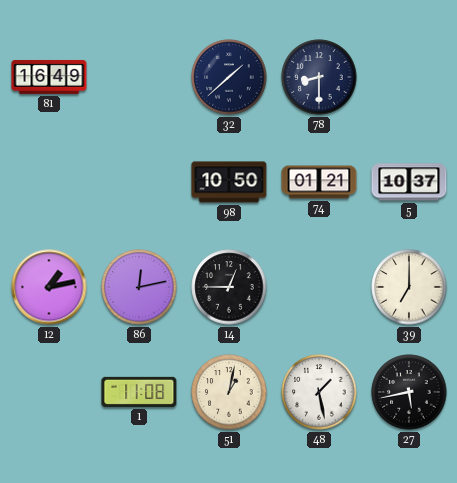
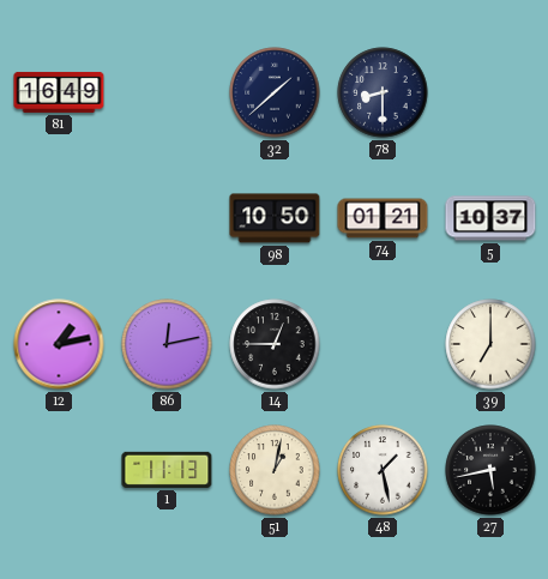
1: 11:08 -> 11:13
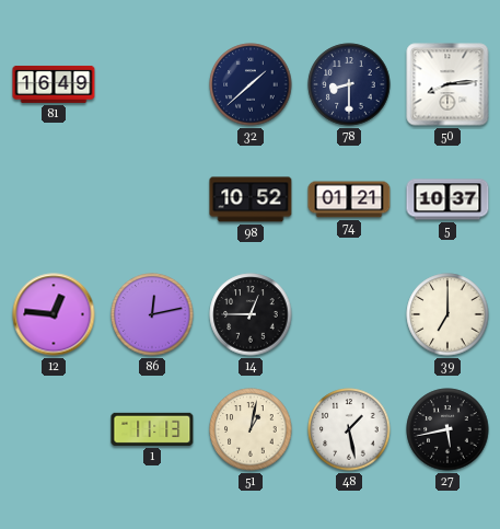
50: none -> 8:14
98: 10:50 -> 10:52
12: 1:13 -> 12:46
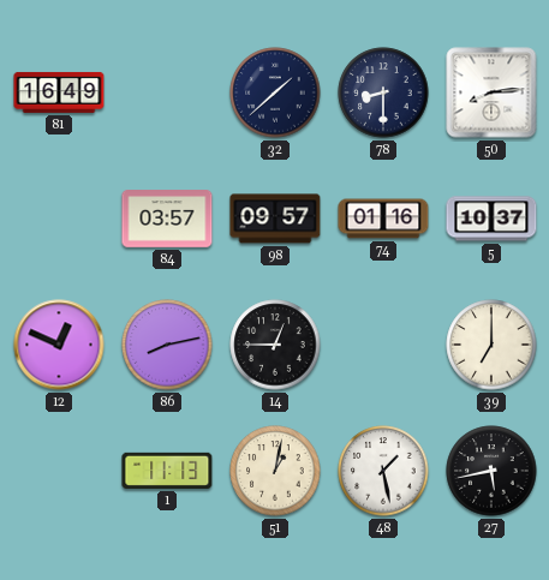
84: none -> 03:57
98: 10:52 -> 09:57
74: 01:21 -> 01:16
12: 12:46 -> 12:49
86: 12:13 -> 8:13
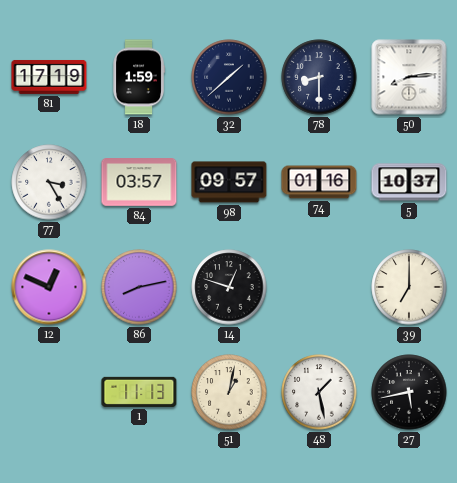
81: 16:49 -> 17:19
18: none -> 1:59
77: none -> 3:25
14: 12:45 -> 12:48
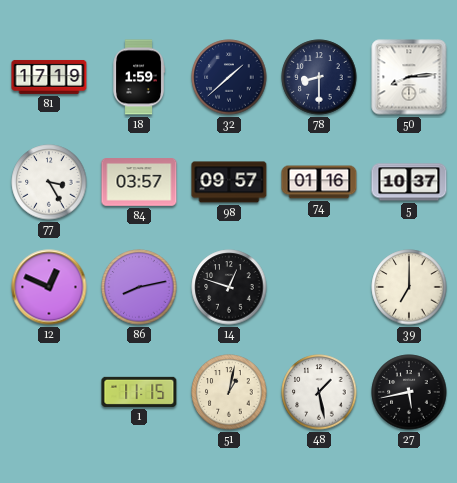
1: 11:13 -> 11:15
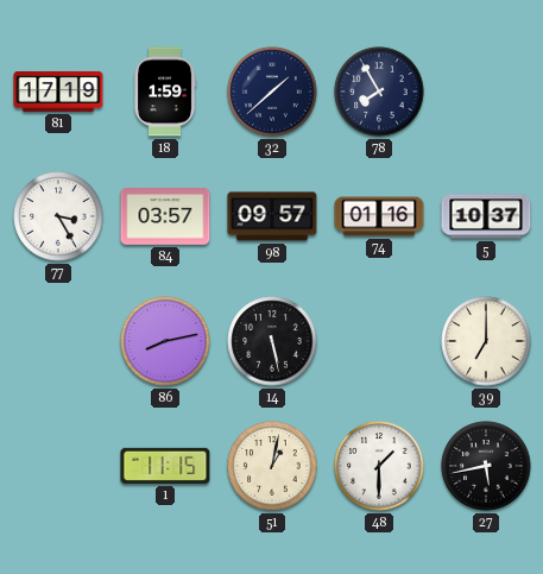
78: 8:30 -> 7:55
50: 8:14 -> none
12: 12:49 -> none
14: 12:48 -> 5:28
48: 1:28 -> 1:30
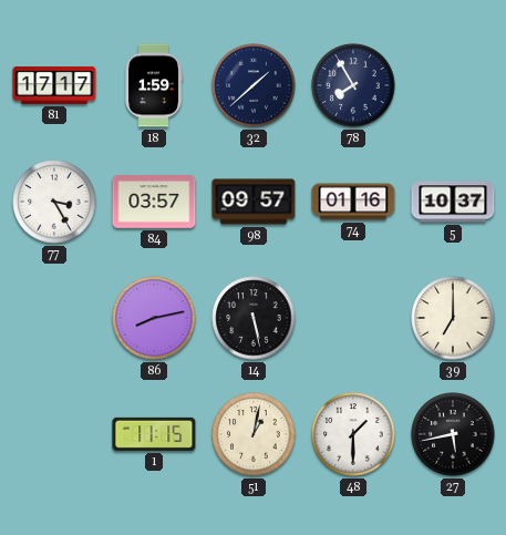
81: 17:19 -> 17:17
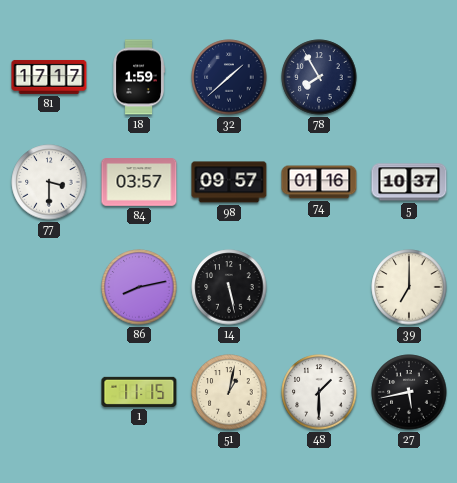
77: 3:25 -> 3:30
